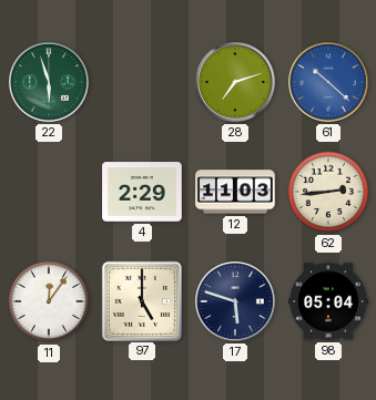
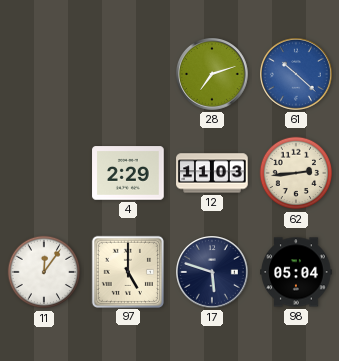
22: 5:57 -> none
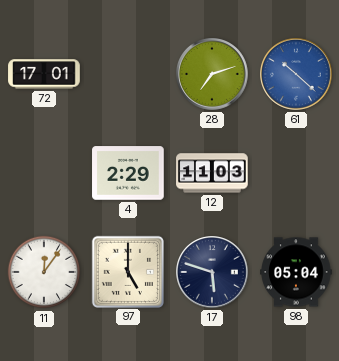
72: none -> 17:01
62: 2:44 -> none
